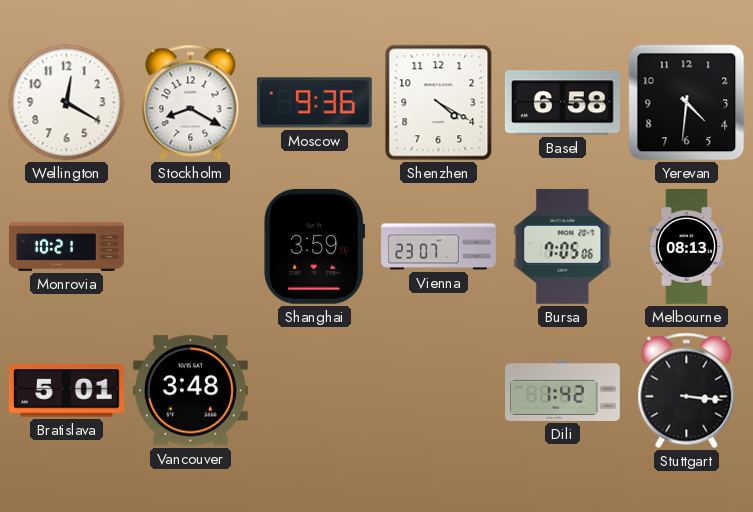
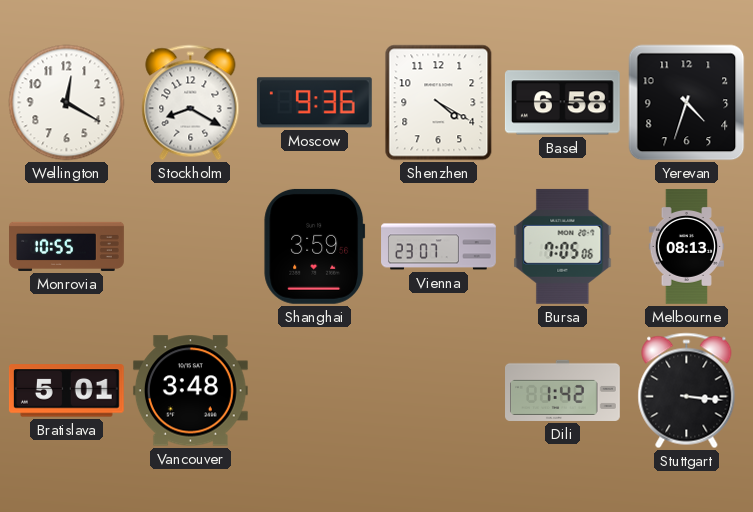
Yerevan: 4:31 -> 4:33
Monrovia: 10:21 -> 10:55
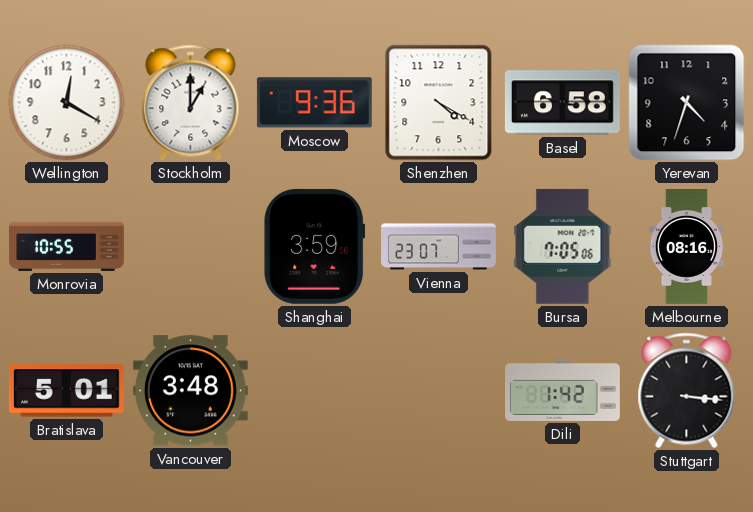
Stockholm: 8:20 -> 1:00
Melbourne: 08:13 -> 08:16
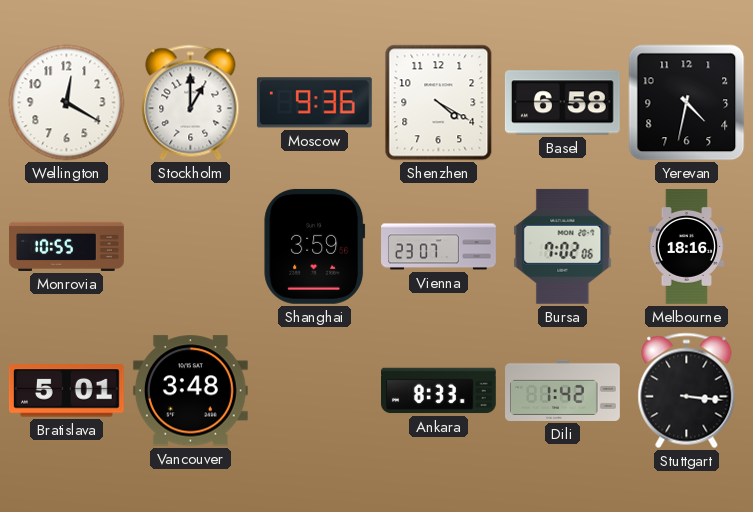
Yerevan: 4:33 -> 4:32
Bursa: 7:05 -> 7:02
Melbourne: 08:16 -> 18:16
Ankara: none -> 8:33
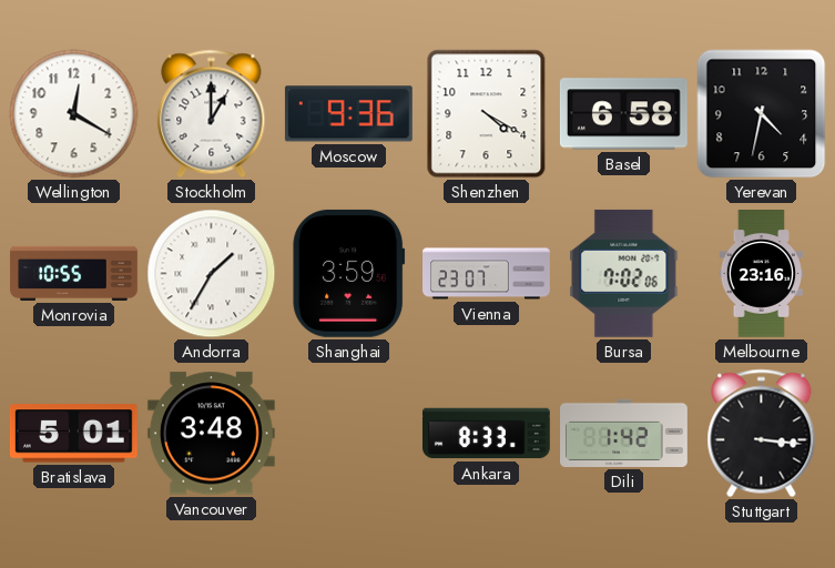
Andorra: none -> 1:35
Melbourne: 18:16 -> 23:16
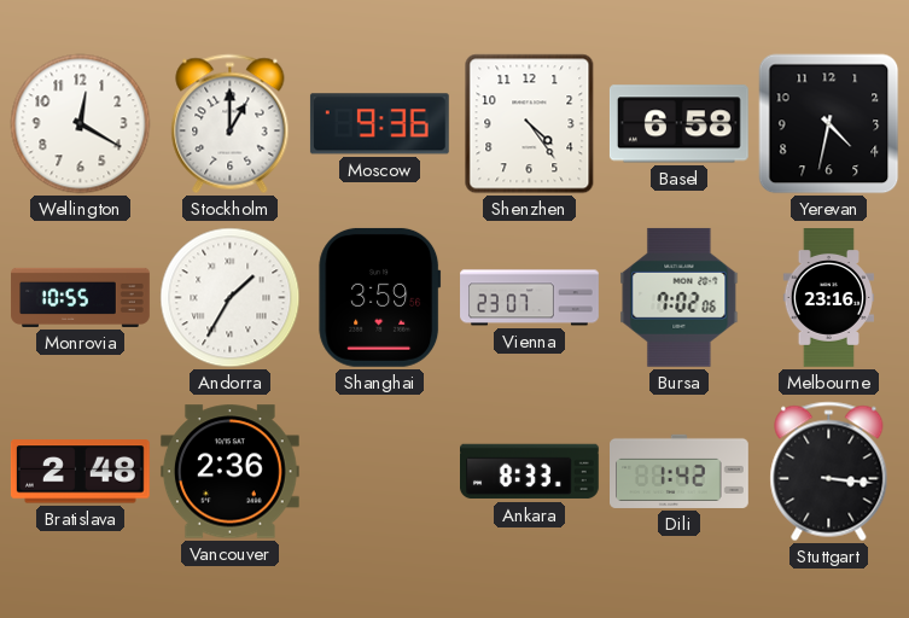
Shenzhen: 4:20 -> 4:24
Bratislava: 5:01 -> 2:48
Vancouver: 3:48 -> 2:36
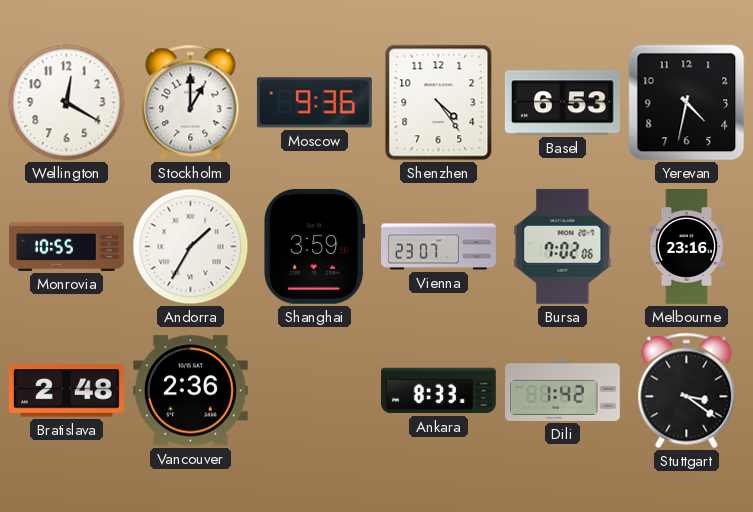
Basel: 6:58 -> 6:53
Stuttgart: 3:16 -> 3:21
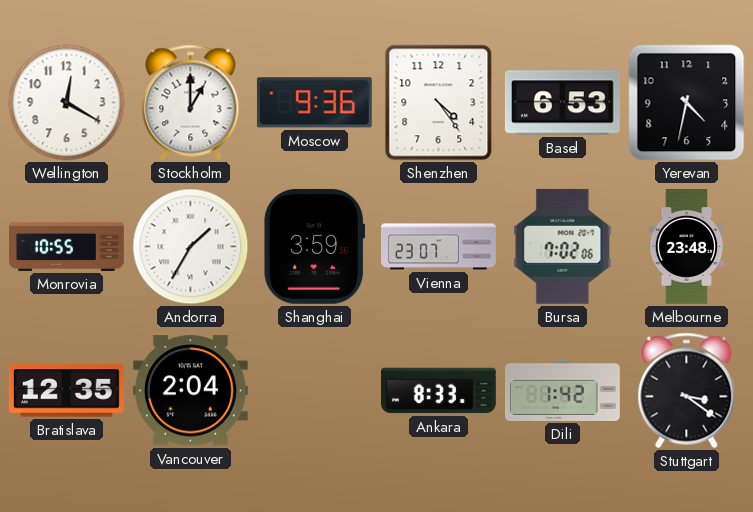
Melbourne: 23:16 -> 23:48
Bratislava: 2:48 -> 12:35
Vancouver: 2:36 -> 2:04
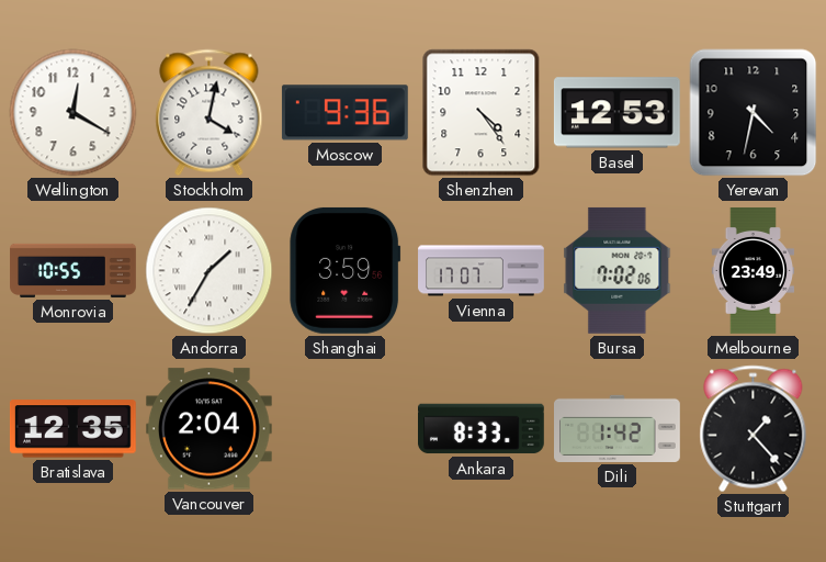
Stockholm: 1:00 -> 4:02
Basel: 6:53 -> 12:53
Vienna: 23:07 -> 17:07
Melbourne: 23:48 -> 23:49
Stuttgart: 3:21 -> 1:23
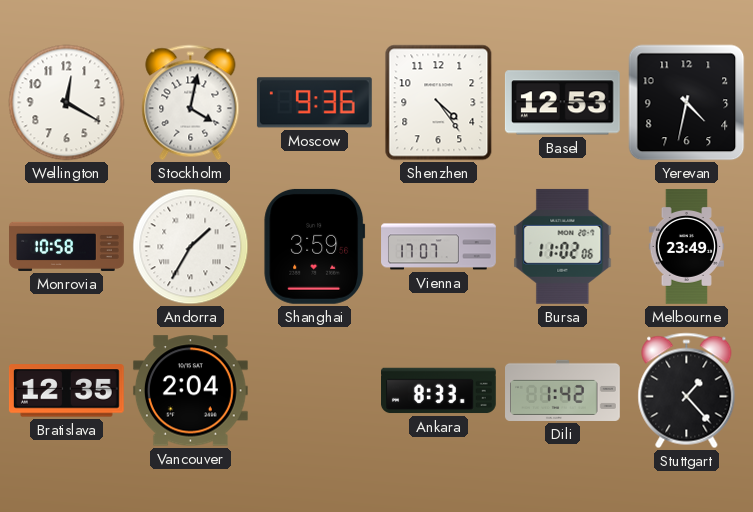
Monrovia: 10:55 -> 10:58
Bursa: 7:02 -> 11:02
